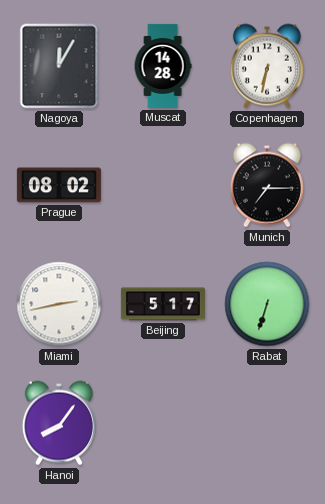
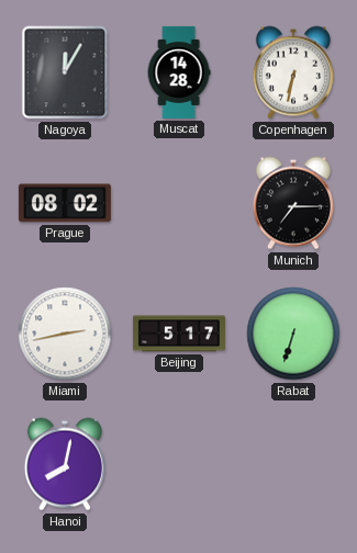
Hanoi: 8:06 -> 8:02
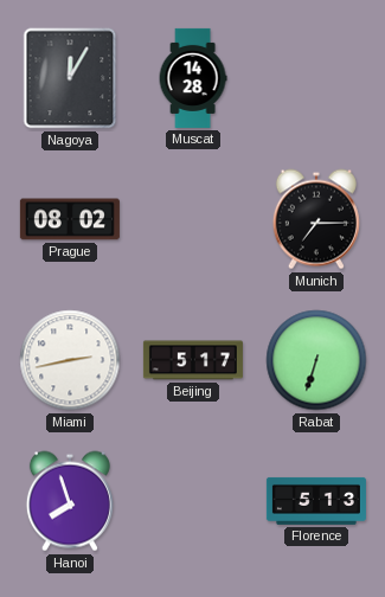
Copenhagen: 6:32 -> none
Hanoi: 8:02 -> 7:57
Florence: none -> 5:13
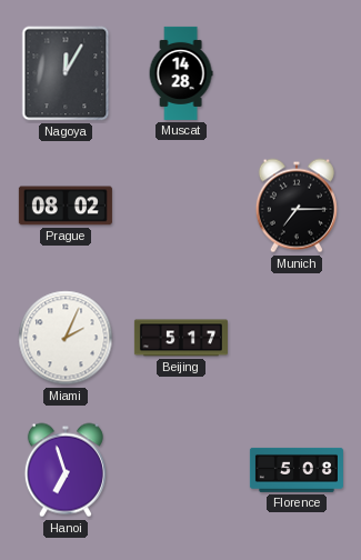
Miami: 2:43 -> 2:04
Rabat: 6:33 -> none
Hanoi: 7:57 -> 6:57
Florence: 5:13 -> 5:08
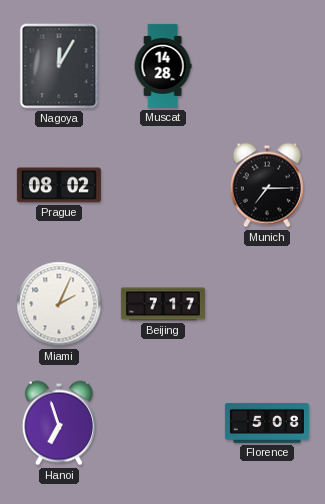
Beijing: 5:17 -> 7:17
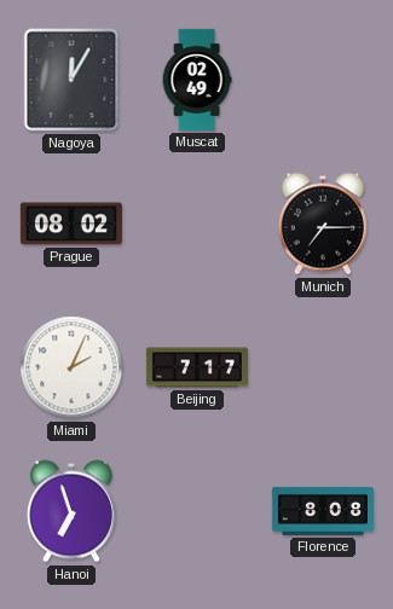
Muscat: 14:28 -> 02:49
Florence: 5:08 -> 8:08
